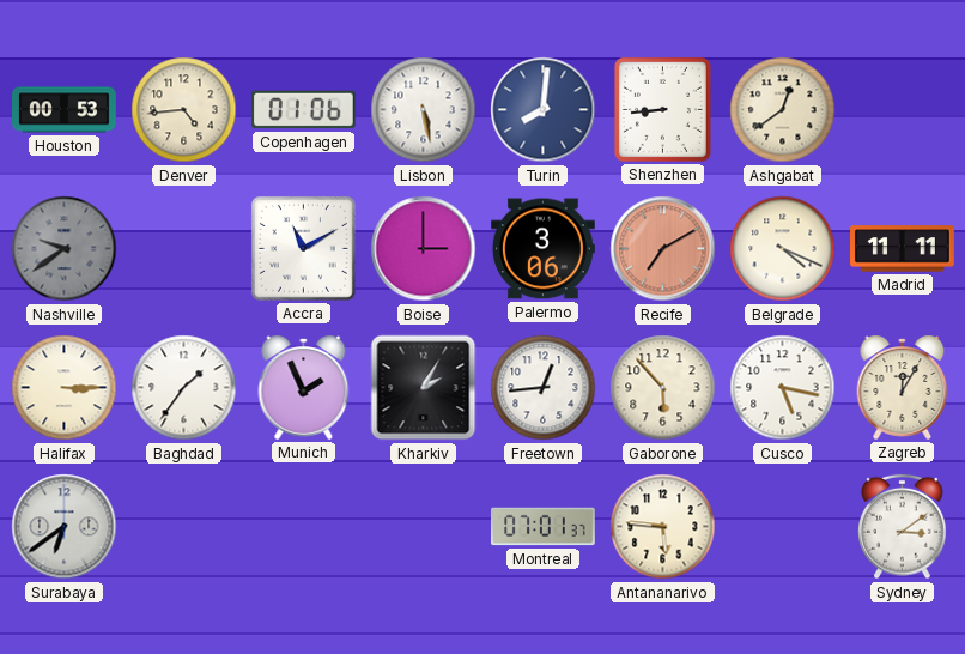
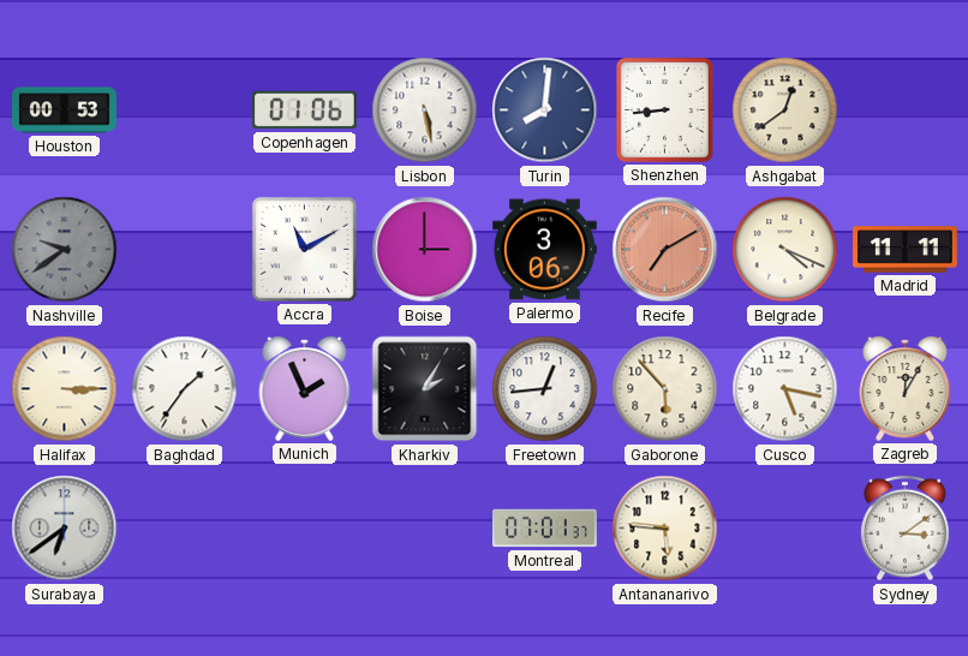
Denver: 4:44 -> none
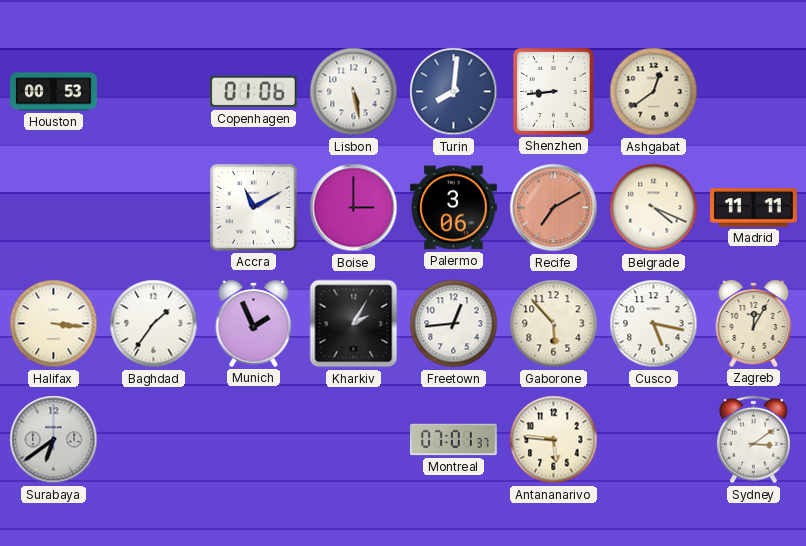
Nashville: 9:39 -> none
Halifax: 3:15 -> 3:16
